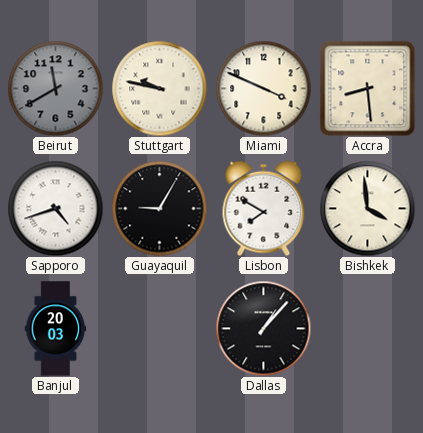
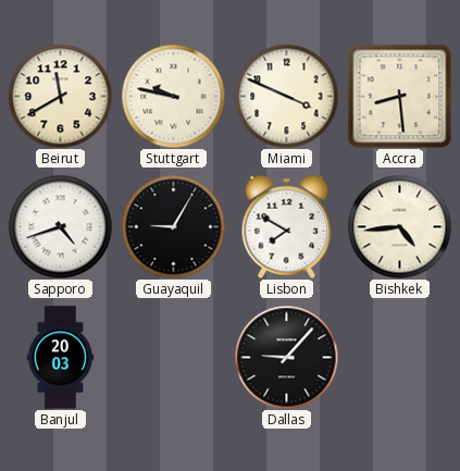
Beirut dial: grey -> cream
Bishkek: 3:59 -> 4:44
Dallas: 1:07 -> 9:07
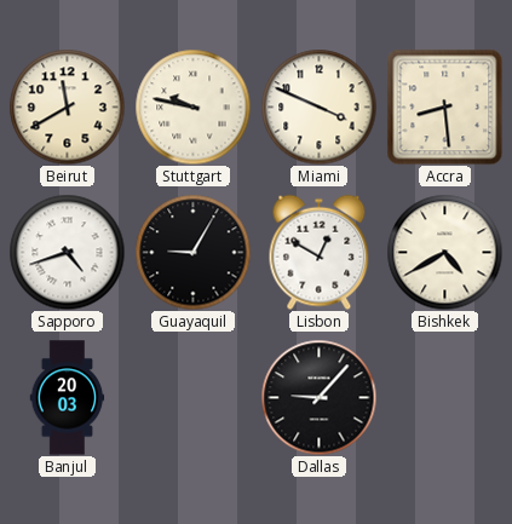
Lisbon: 7:50 -> 12:50
Bishkek: 4:44 -> 4:40
